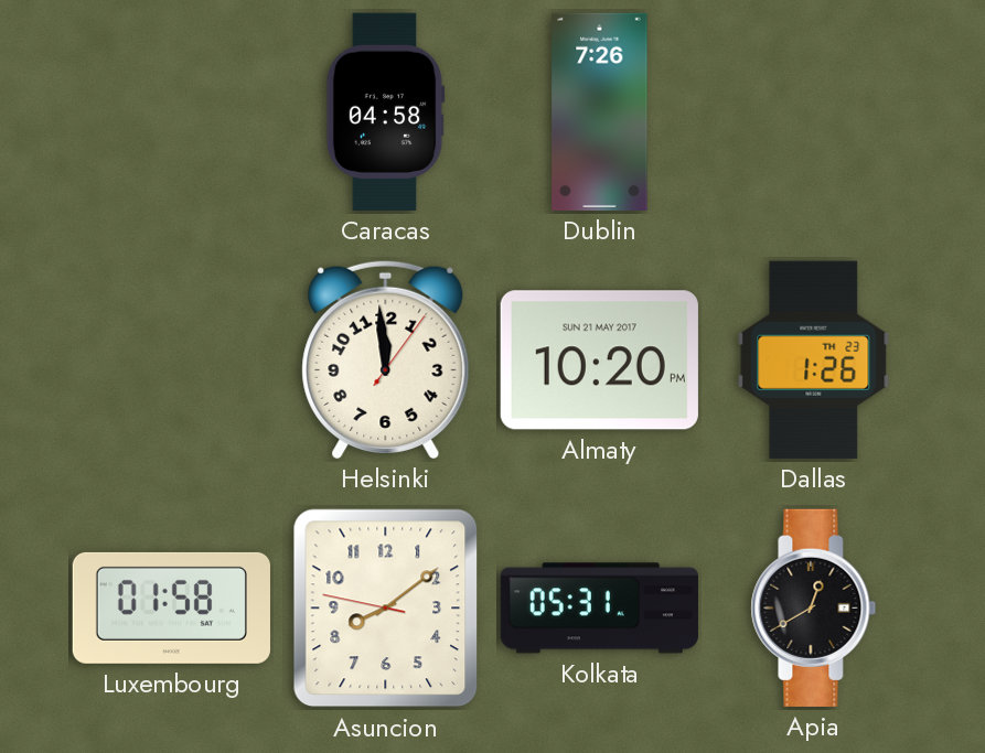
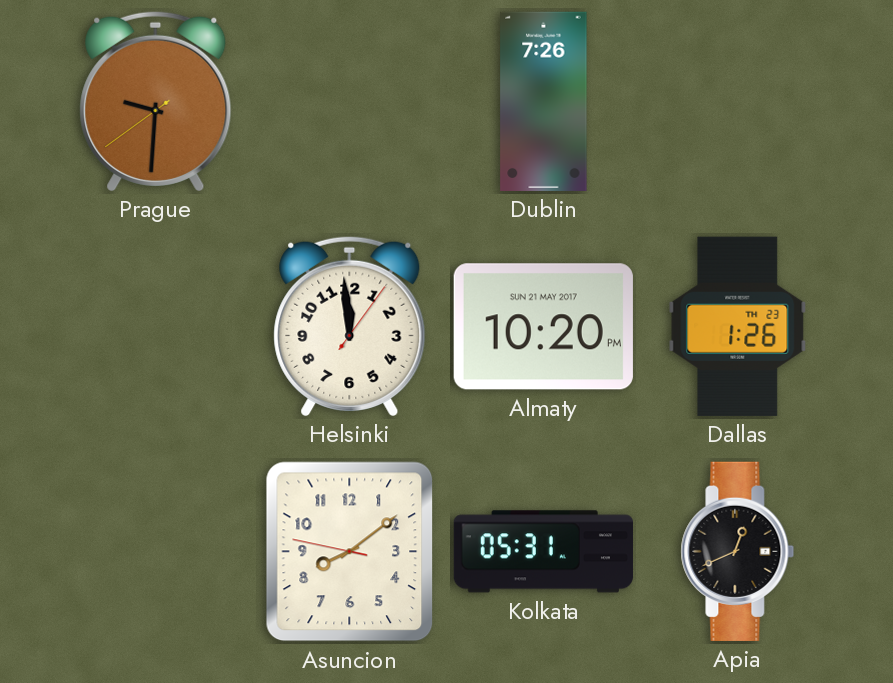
Prague: none -> 9:30
Caracas: 04:58 -> none
Luxembourg: 01:58 -> none
Apia: 12:40 -> 12:41
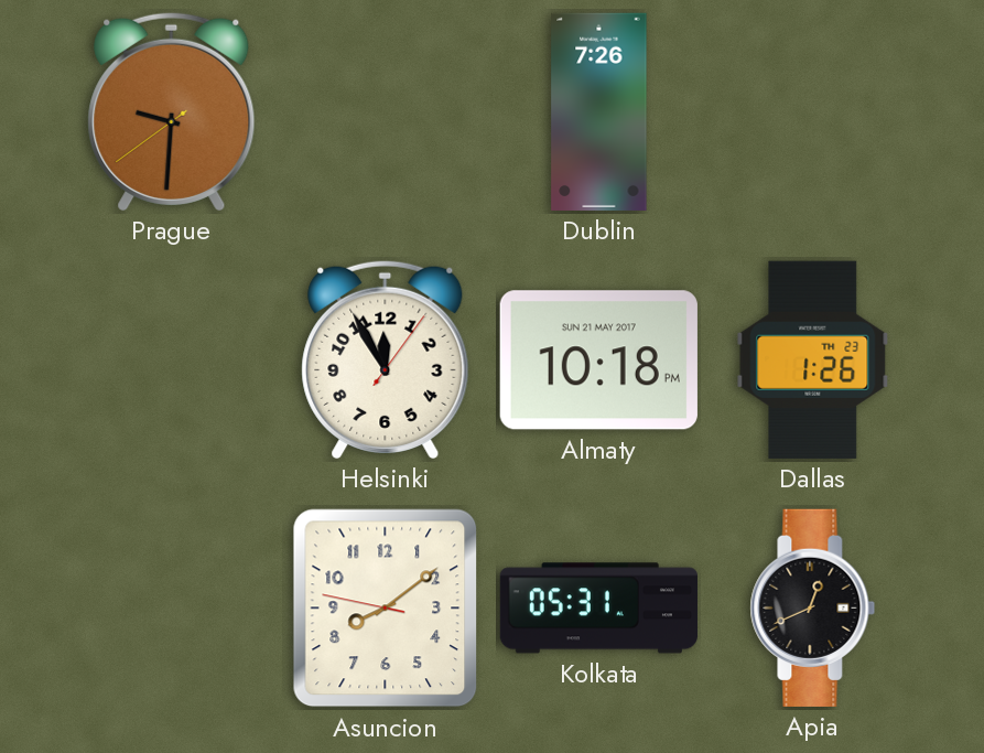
Helsinki: 11:59 -> 11:55
Almaty: 10:20 -> 10:18
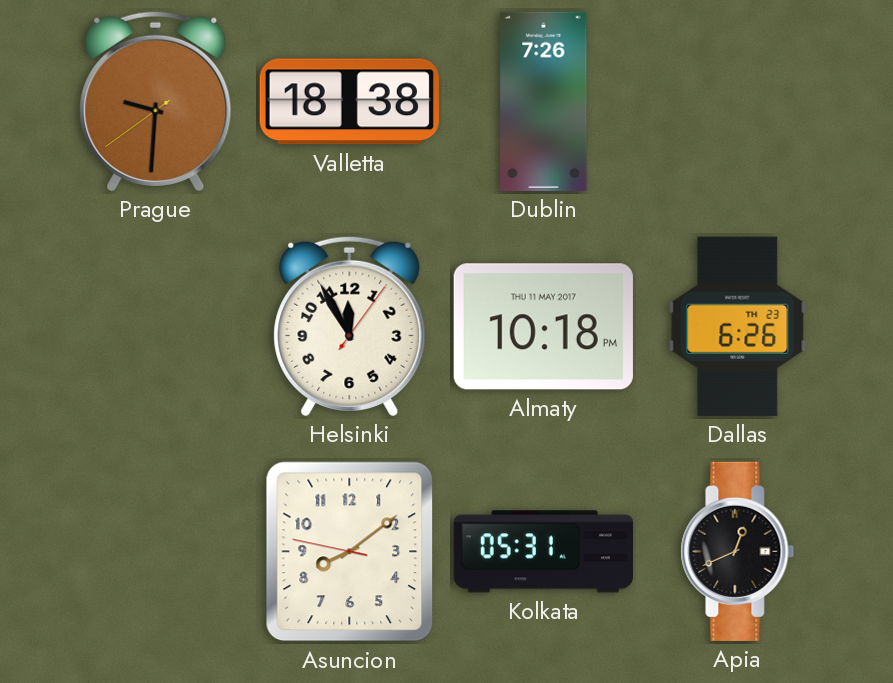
Valletta: none -> 18:38
Almaty date: SUN 21 MAY 2017 -> THU 11 MAY 2017
Dallas: 1:26 -> 6:26
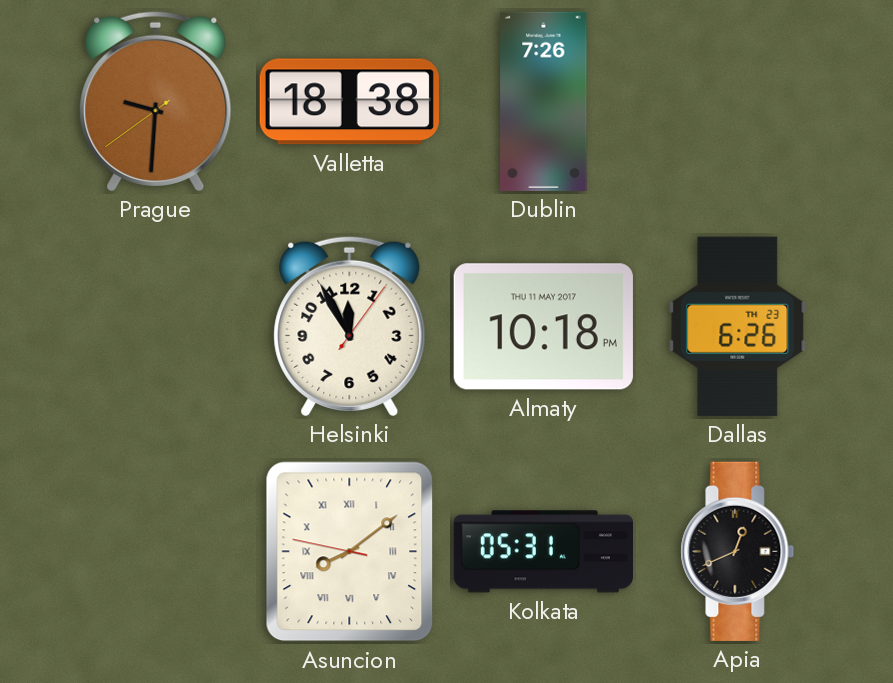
Asuncion numerals: Arabic -> Roman
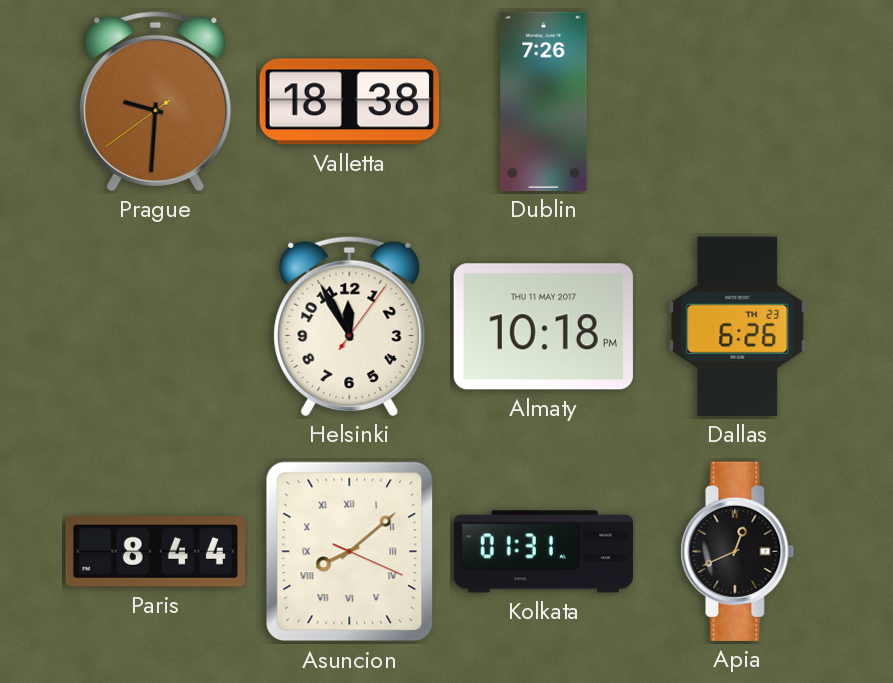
Paris: none -> 8:44
Asuncion: 8:08:47 -> 8:08:19
Kolkata: 05:31 -> 01:31
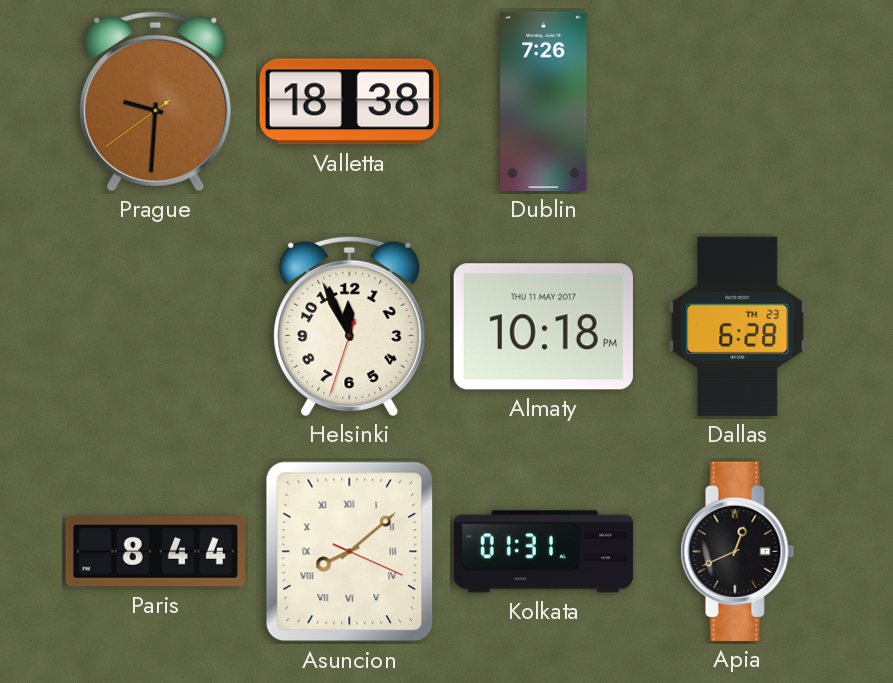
Helsinki: 11:55:06 -> 11:55:33
Dallas: 6:26 -> 6:28
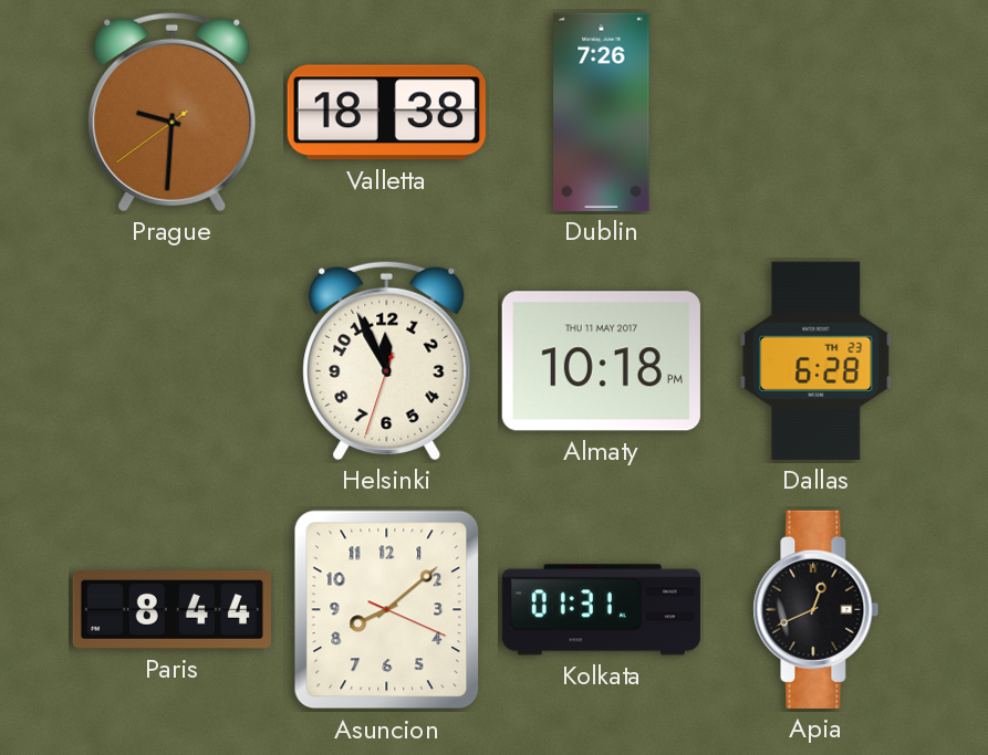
Asuncion numerals: Roman -> Arabic
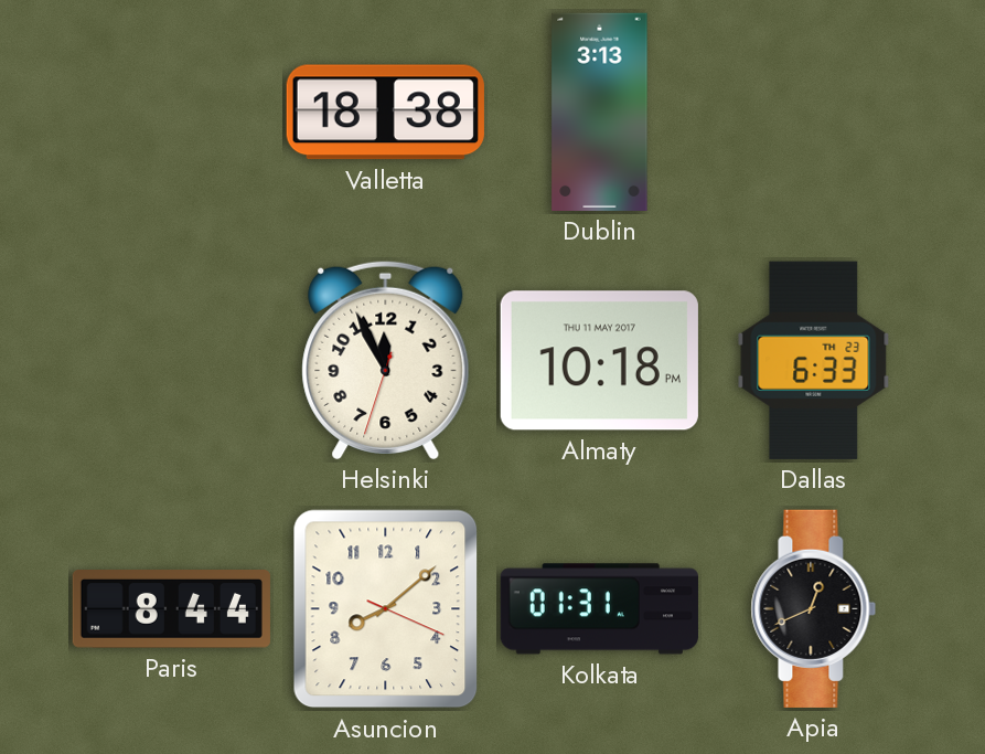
Prague: 9:30 -> none
Dublin: 7:26 -> 3:13
Dallas: 6:28 -> 6:33
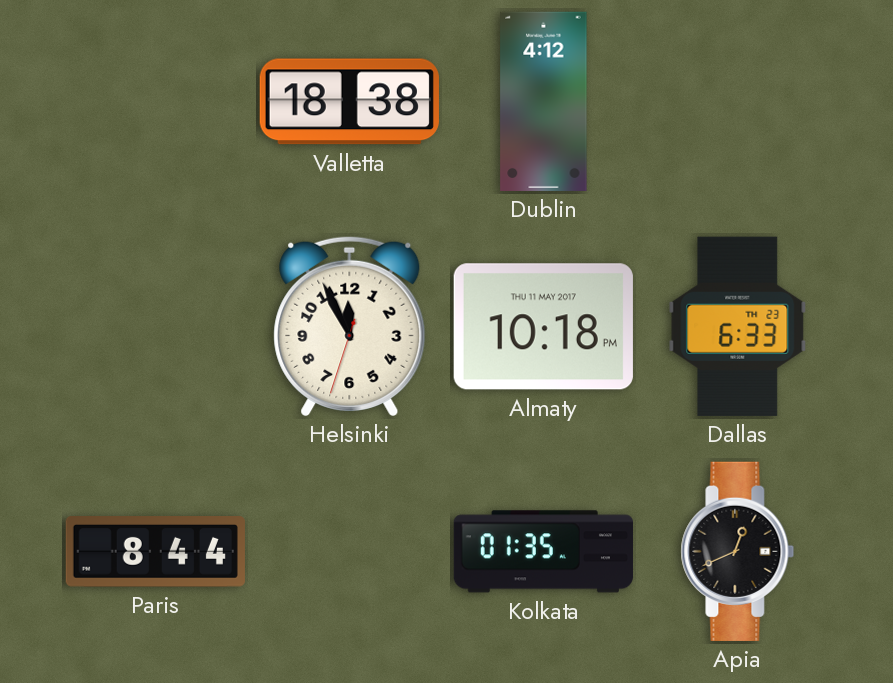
Dublin: 3:13 -> 4:12
Asuncion: 8:08 -> none
Kolkata: 01:31 -> 01:35
